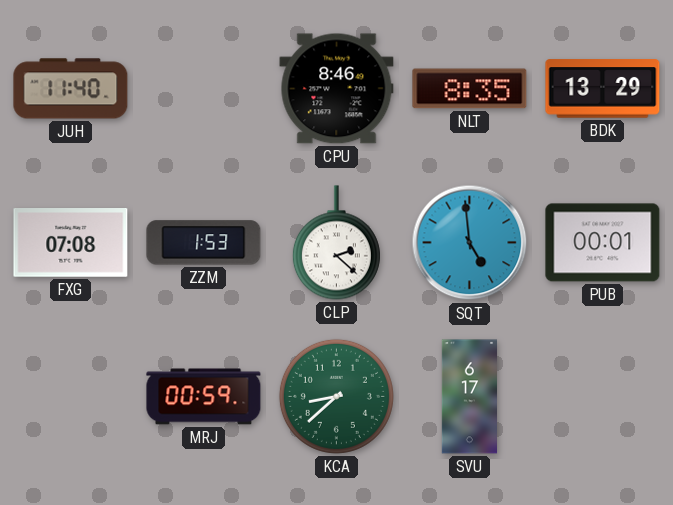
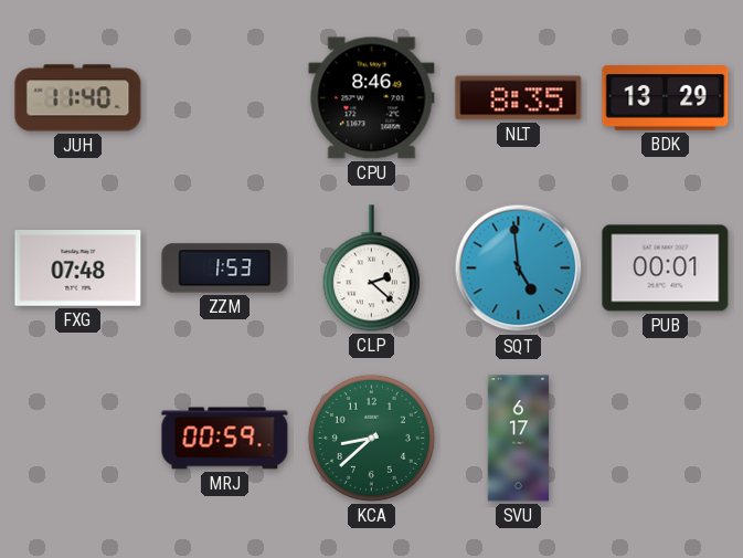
FXG: 07:08 -> 07:48
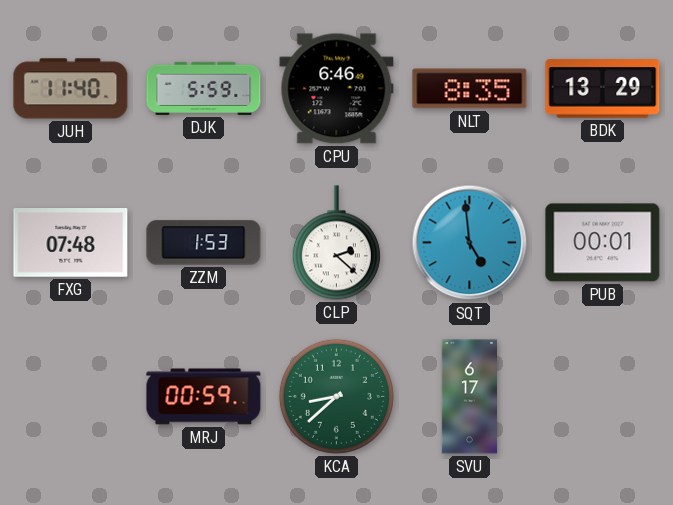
DJK: none -> 5:59
CPU: 8:46 -> 6:46
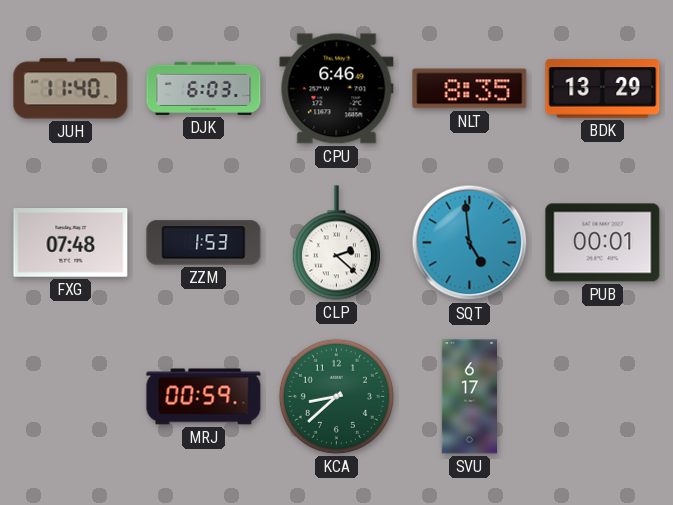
DJK: 5:59 -> 6:03
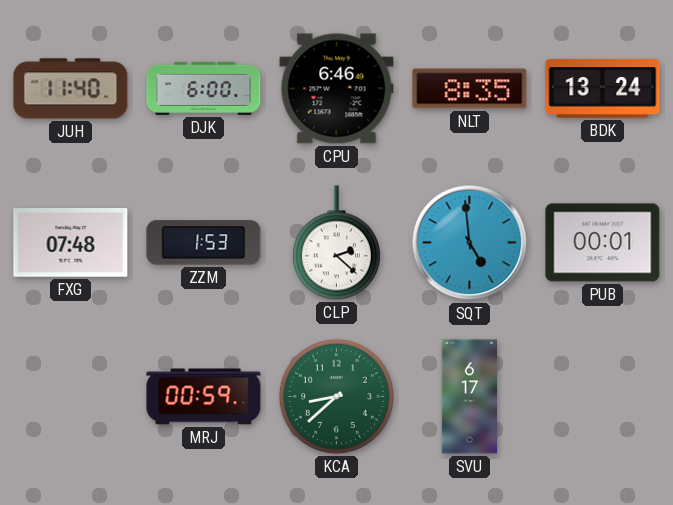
DJK: 6:03 -> 6:00
BDK: 13:29 -> 13:24
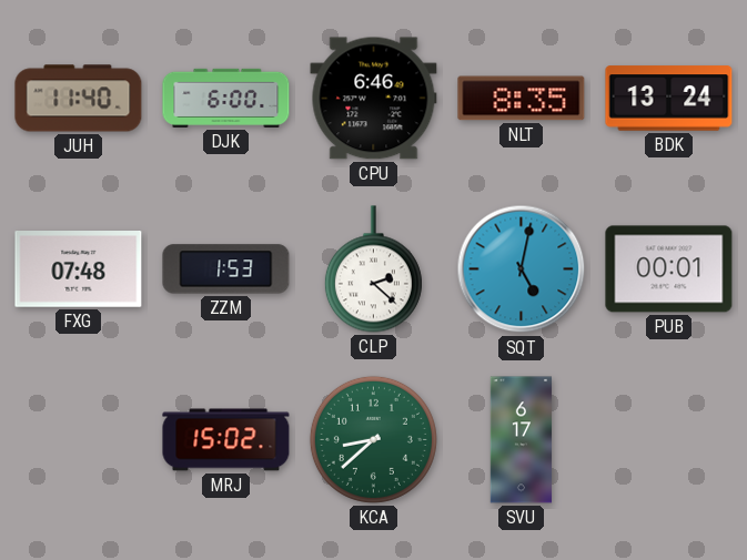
SQT: 4:59 -> 5:02
MRJ: 00:59 -> 15:02
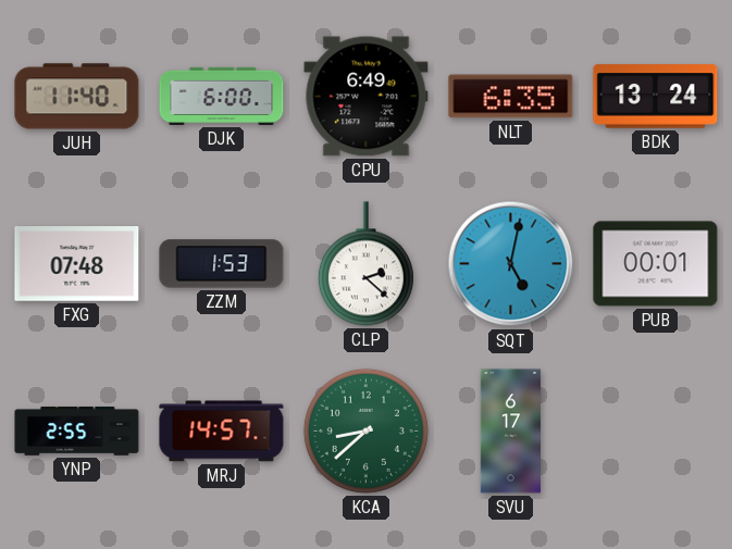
CPU: 6:46 -> 6:49
NLT: 8:35 -> 6:35
YNP: none -> 2:55
MRJ: 15:02 -> 14:57
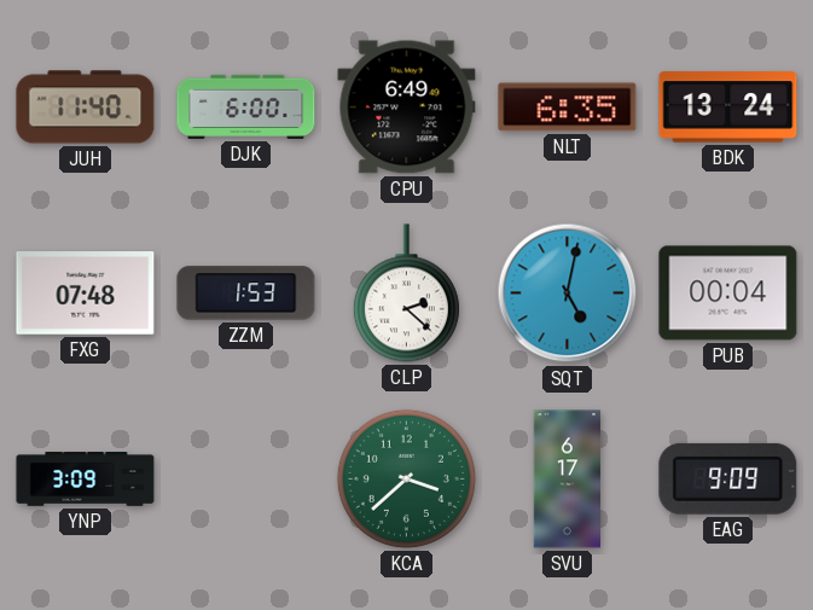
PUB: 00:01 -> 00:04
YNP: 2:55 -> 3:09
MRJ: 14:57 -> none
KCA: 8:38 -> 3:38
EAG: none -> 9:09
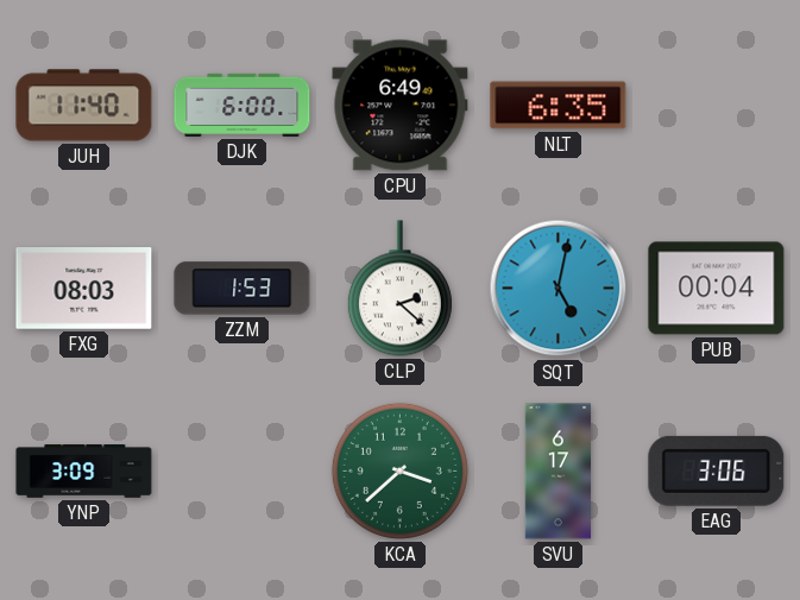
BDK: 13:24 -> none
FXG: 07:48 -> 08:03
EAG: 9:09 -> 3:06
